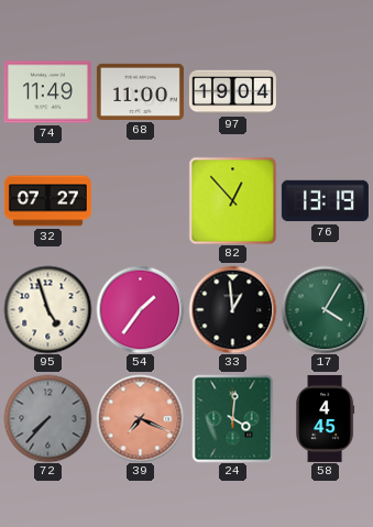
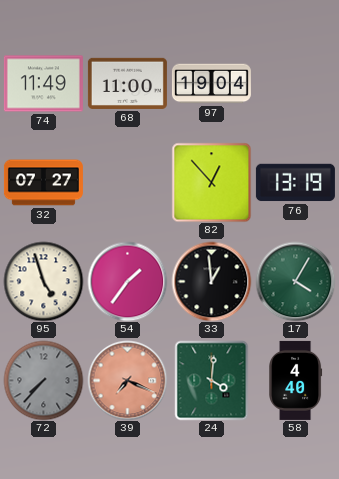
58: 4:45 -> 4:40
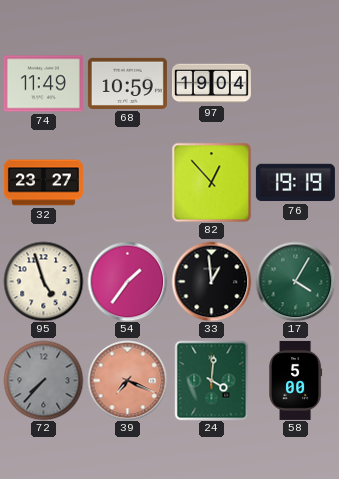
68: 11:00 -> 10:59
32: 07:27 -> 23:27
76: 13:19 -> 19:19
58: 4:40 -> 5:00
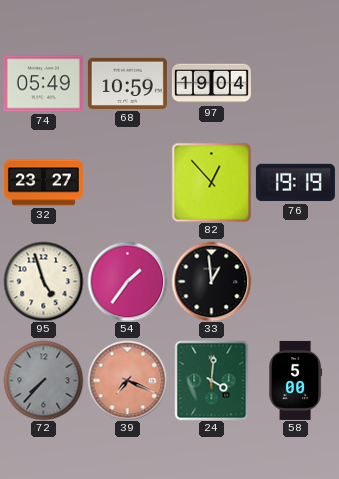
74: 11:49 -> 05:49
17: 4:05 -> none
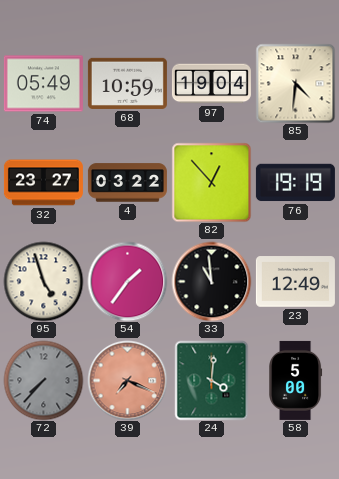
85: none -> 4:31
4: none -> 03:22
33: 12:59 -> 10:59
23: none -> 12:49
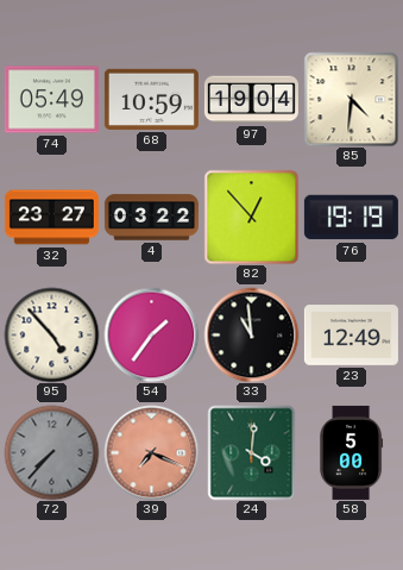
95: 4:57 -> 4:53
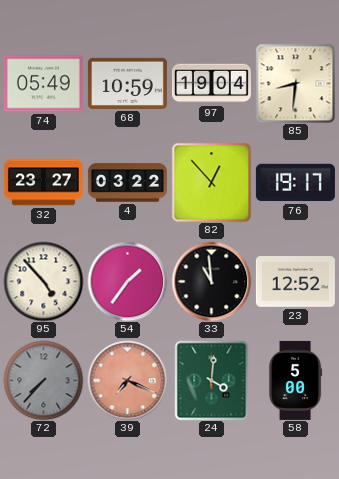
85: 4:31 -> 8:31
76: 19:19 -> 19:17
23: 12:49 -> 12:52
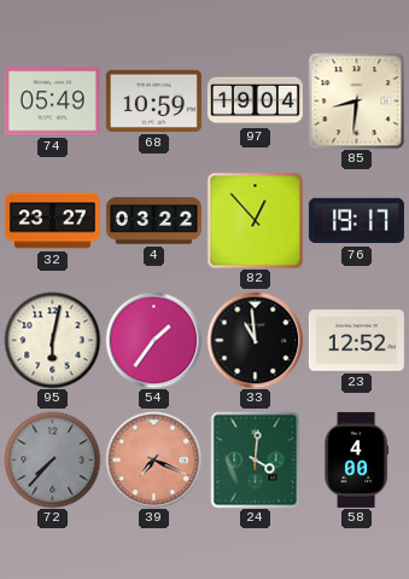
95: 4:53 -> 6:02
58: 5:00 -> 4:00
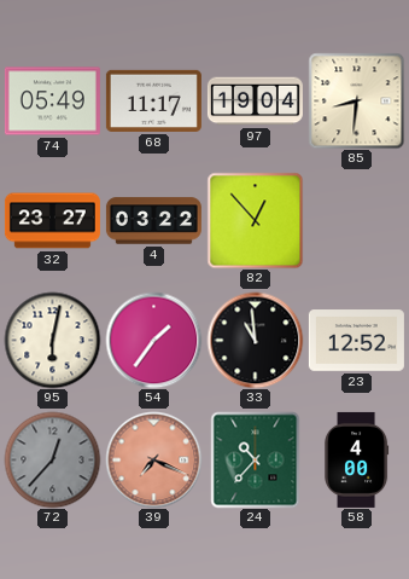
68: 10:59 -> 11:17
76: 19:17 -> none
72: 7:37 -> 12:37
24: 4:01 -> 10:37
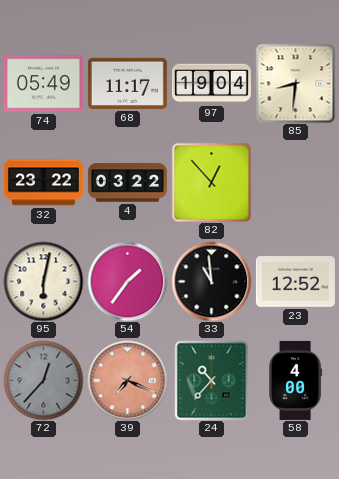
32: 23:27 -> 23:22
